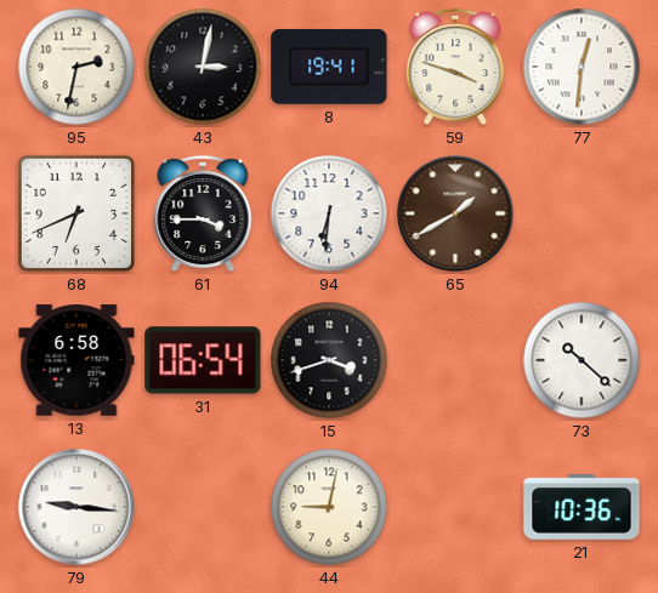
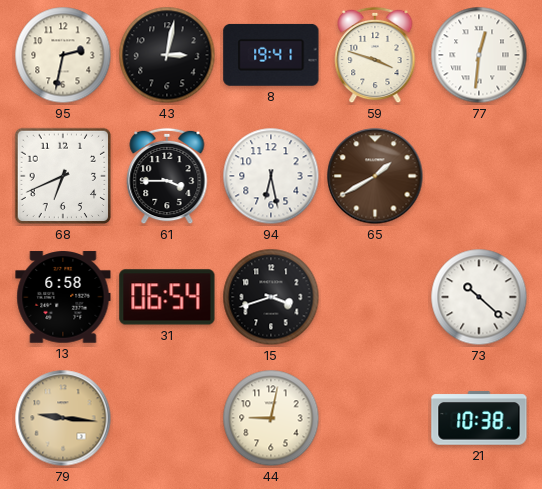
94: 6:31 -> 6:28
79 dial: white -> champagne
21: 10:36 -> 10:38
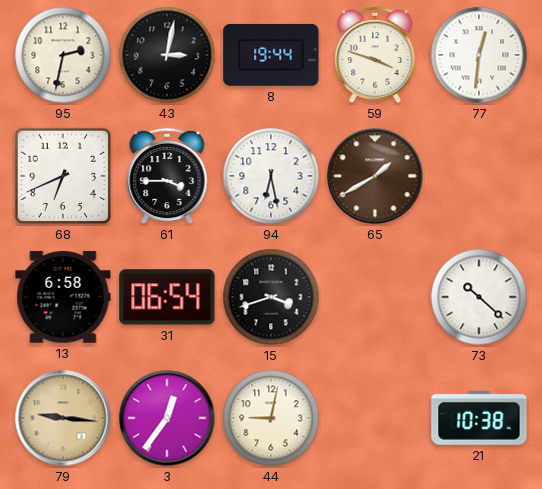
8: 19:41 -> 19:44
3: none -> 12:36
